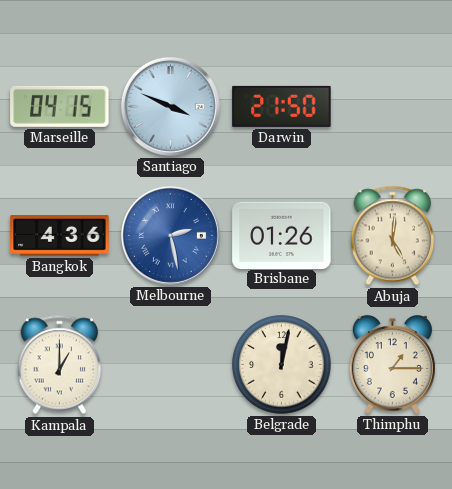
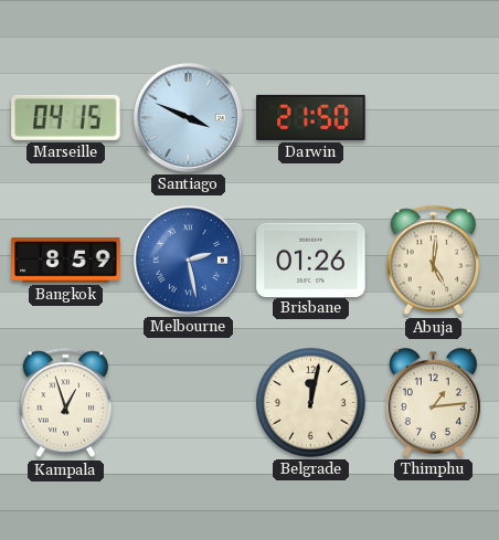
Bangkok: 4:36 -> 8:59
Kampala: 1:00 -> 12:57
Thimphu: 1:15 -> 1:14
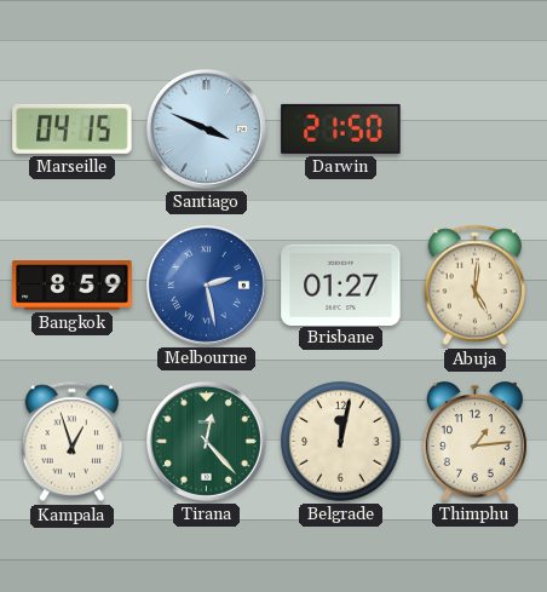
Brisbane: 01:26 -> 01:27
Tirana: none -> 12:23
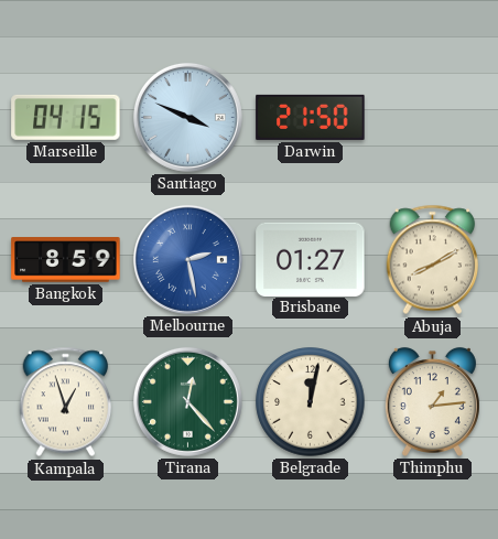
Abuja: 5:01 -> 8:10
